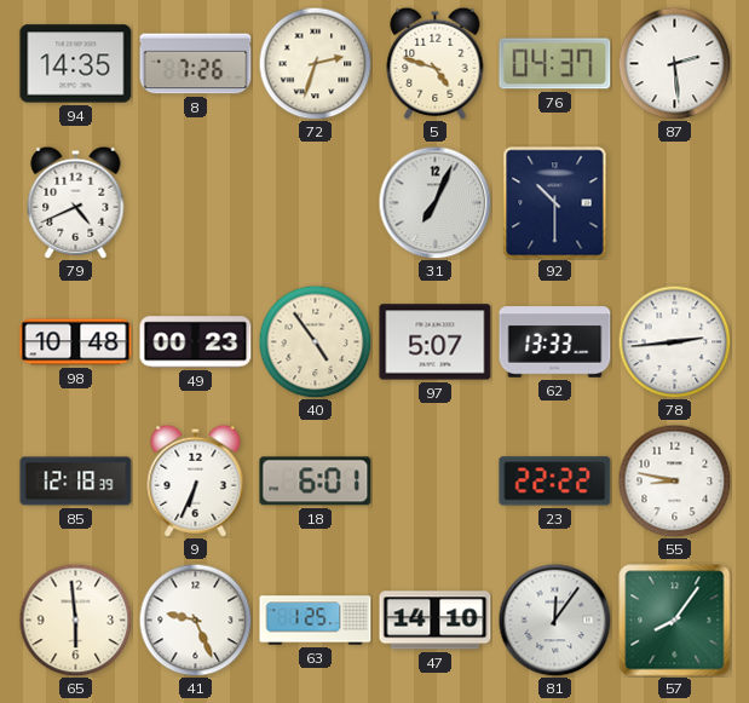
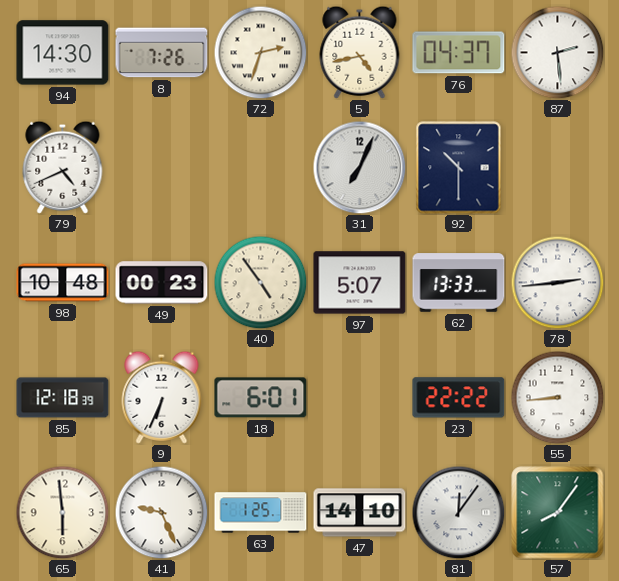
94: 14:35 -> 14:30
5: 4:48 -> 4:43
55: 8:47 -> 8:44
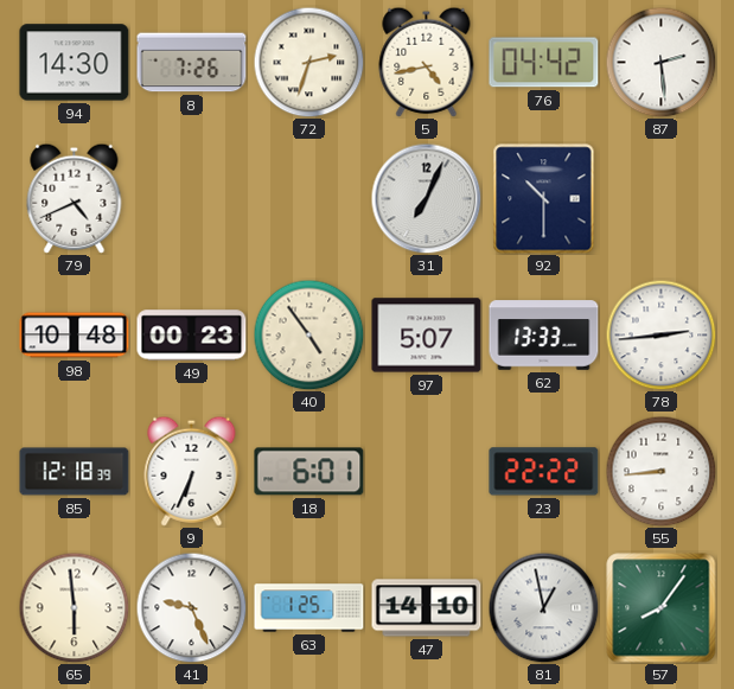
76: 04:37 -> 04:42
81: 12:06 -> 12:58
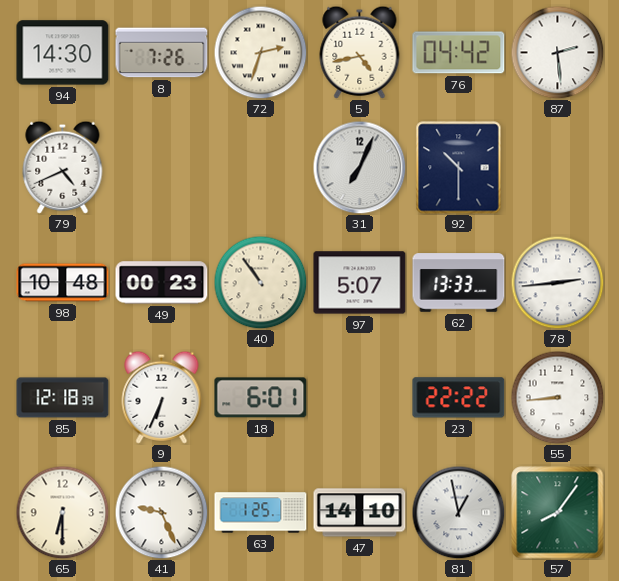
40: 4:54 -> 10:54
65: 5:59 -> 6:30
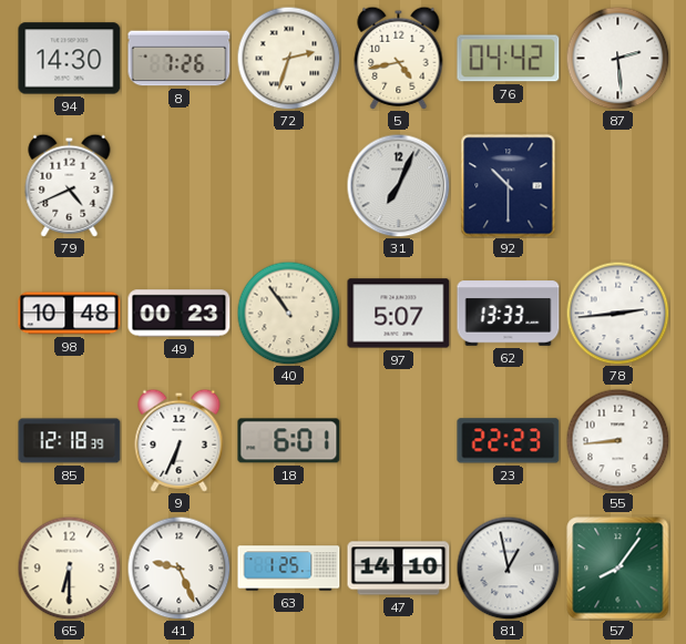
23: 22:22 -> 22:23
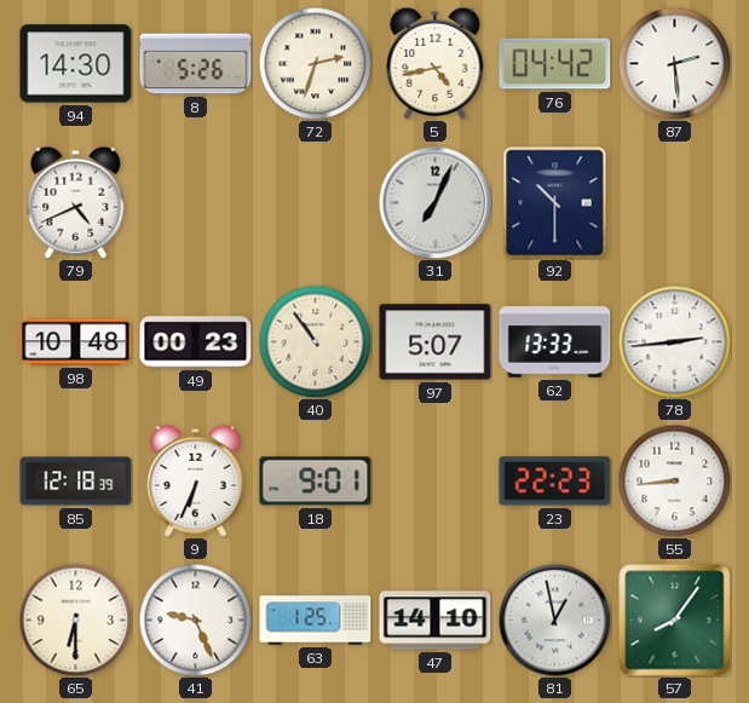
8: 7:26 -> 5:26
18: 6:01 -> 9:01
